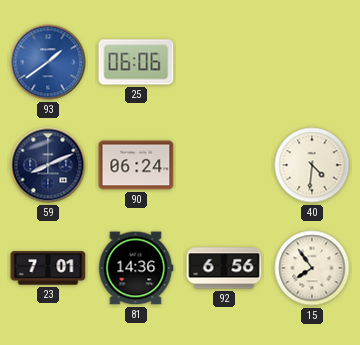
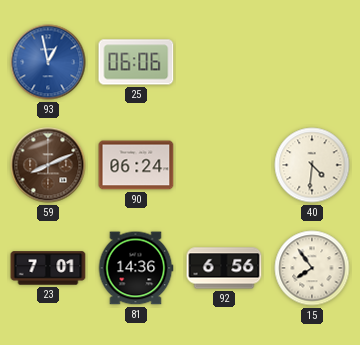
93: 1:39 -> 12:58
59 dial: navy -> brown
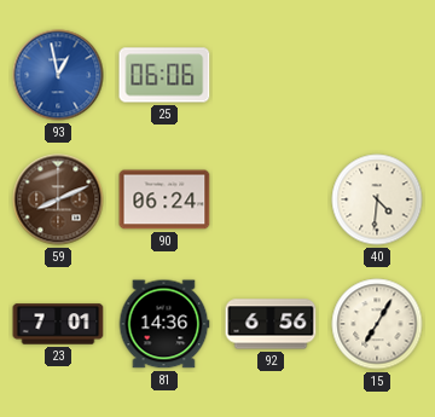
15: 7:54 -> 7:05
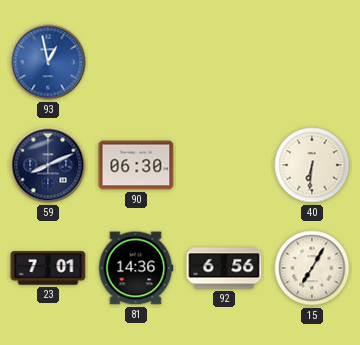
25: 06:06 -> none
59 dial: brown -> navy
90: 06:24 -> 06:30
40: 4:31 -> 6:31
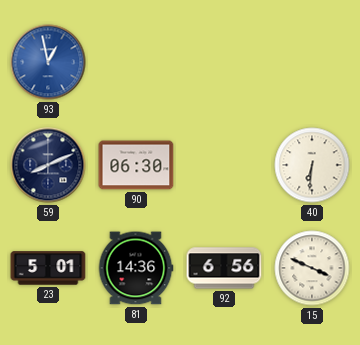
23: 7:01 -> 5:01
15: 7:05 -> 3:49
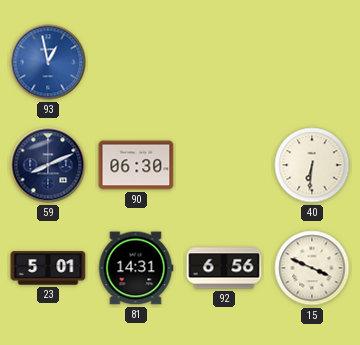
81: 14:36 -> 14:31
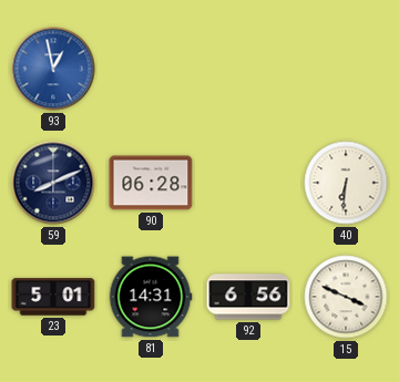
90: 06:30 -> 06:28
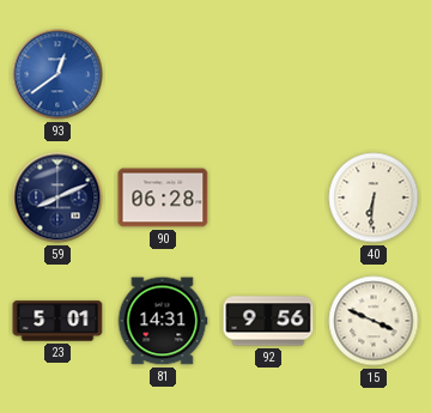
93: 12:58 -> 12:39
92: 6:56 -> 9:56
